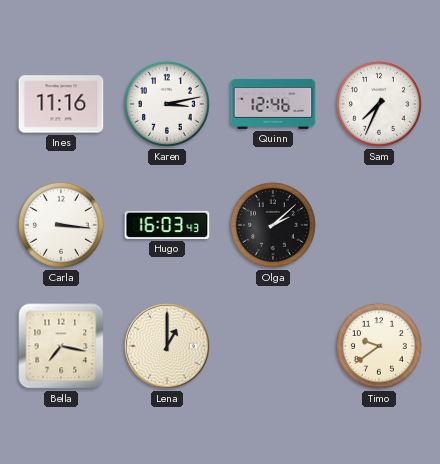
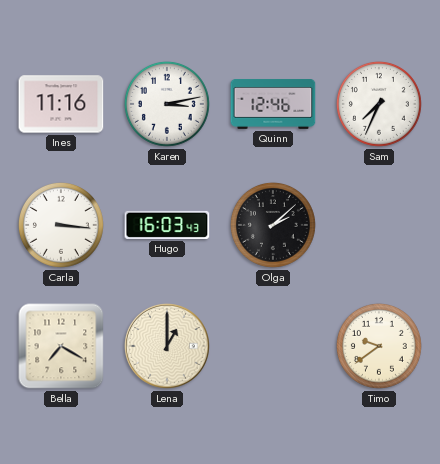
Bella: 7:17 -> 7:20
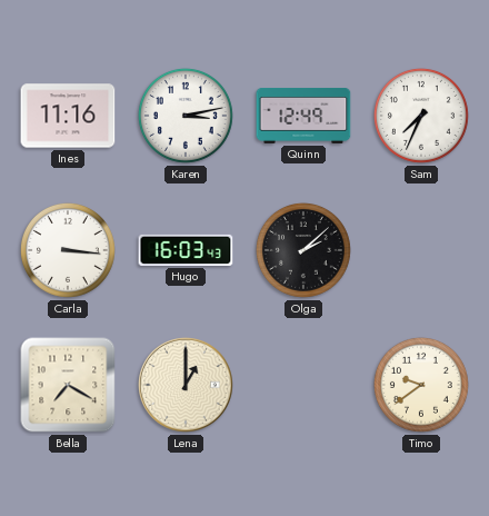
Quinn: 12:46 -> 12:49
